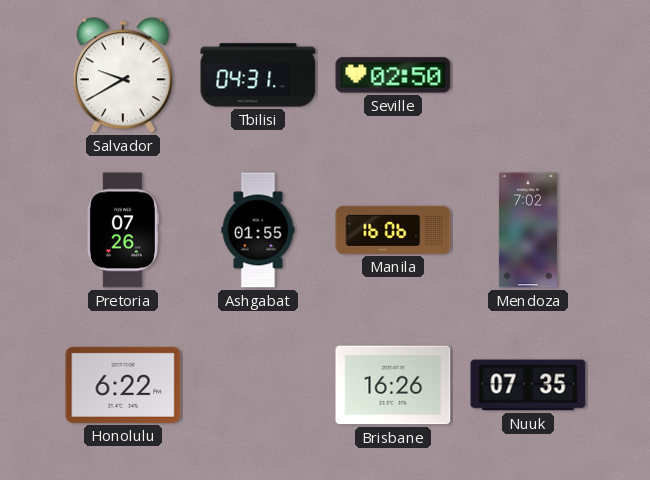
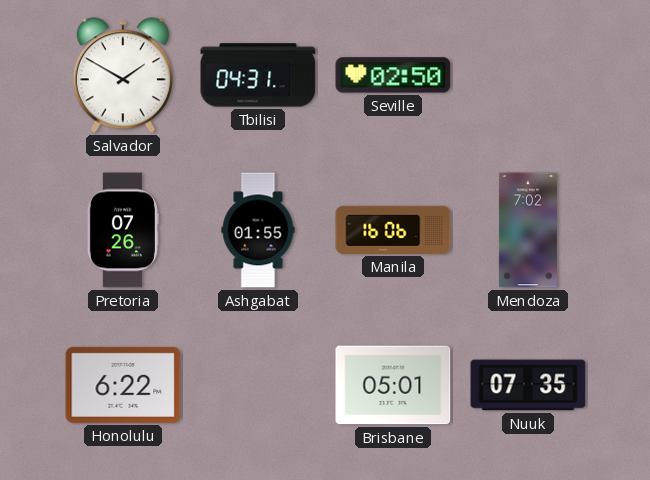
Salvador: 9:40 -> 1:50
Brisbane: 16:26 -> 05:01
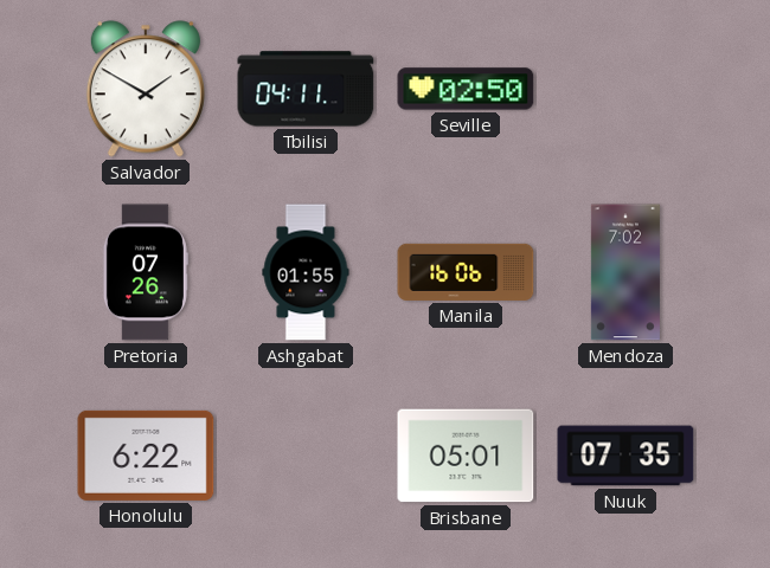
Tbilisi: 04:31 -> 04:11
